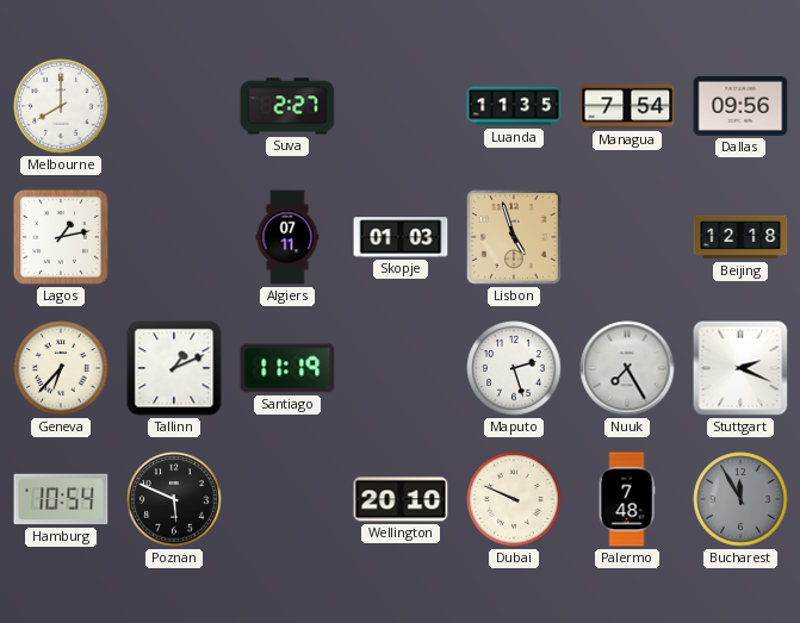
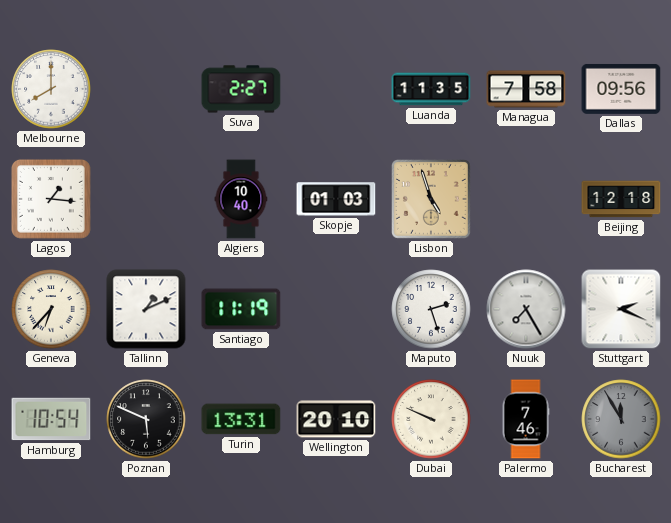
Managua: 7:54 -> 7:58
Lagos: 1:13 -> 1:16
Algiers: 07:11 -> 10:40
Turin: none -> 13:31
Palermo: 7:48 -> 7:46
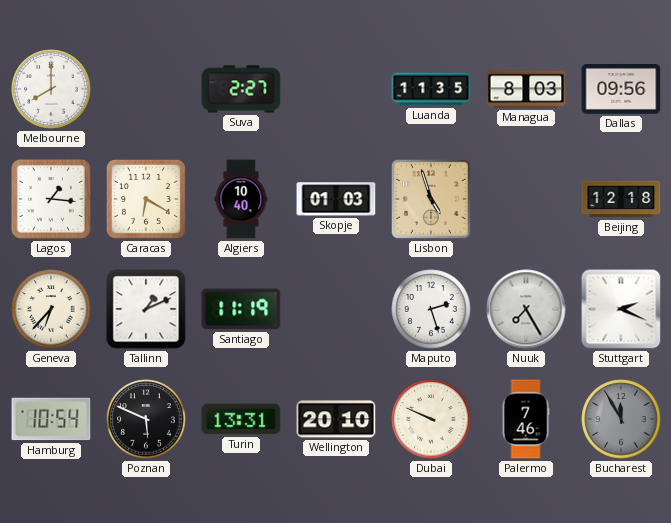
Managua: 7:58 -> 8:03
Caracas: none -> 6:20
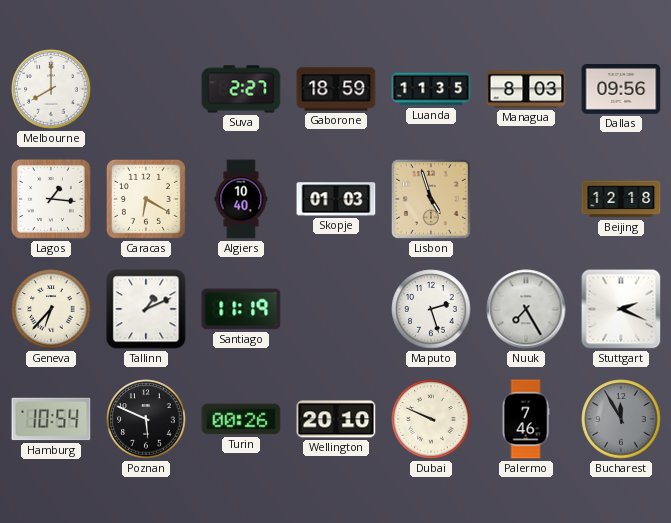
Gaborone: none -> 18:59
Turin: 13:31 -> 00:26
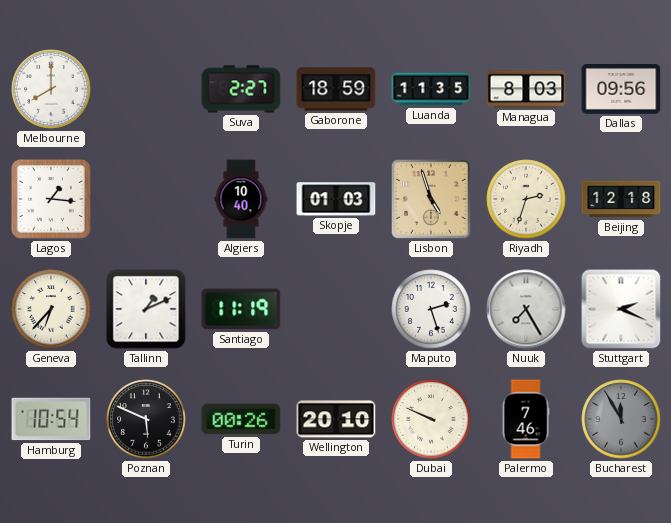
Caracas: 6:20 -> none
Riyadh: none -> 2:33
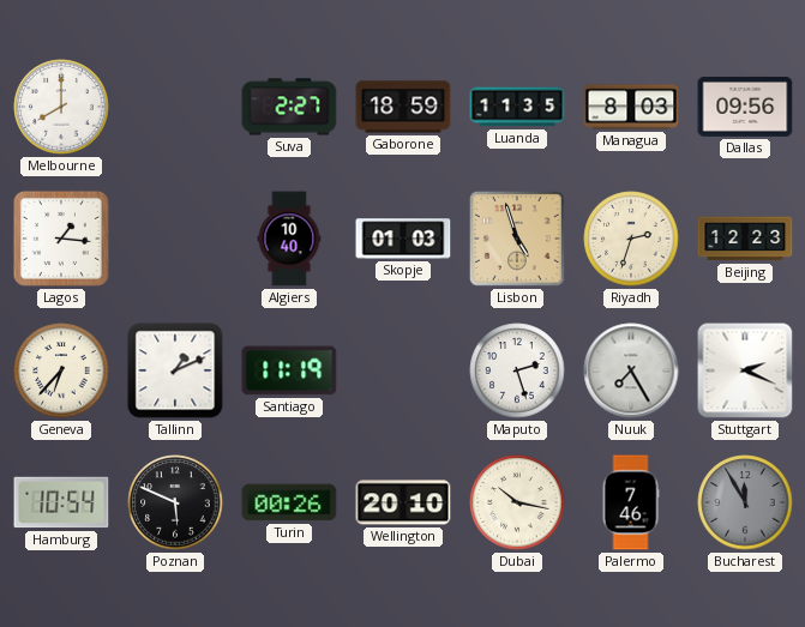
Beijing: 12:18 -> 12:23
Dubai: 9:49 -> 10:17
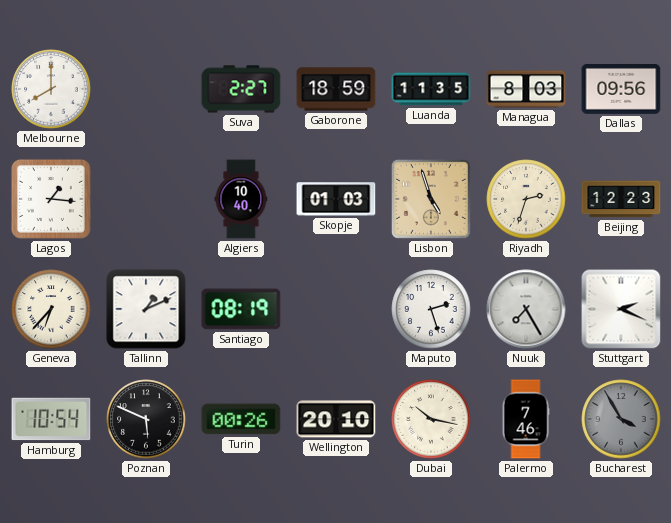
Santiago: 11:19 -> 08:19
Bucharest: 11:55 -> 3:55
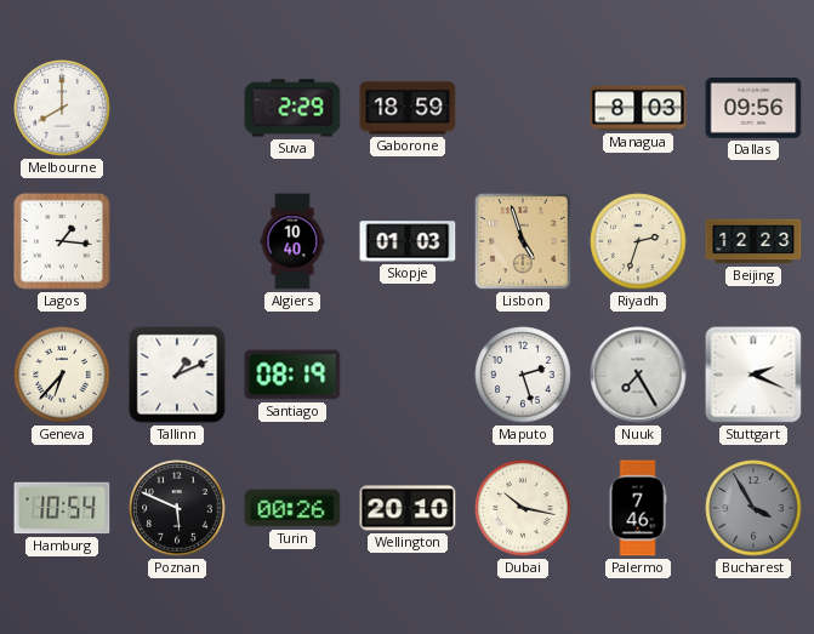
Suva: 2:27 -> 2:29
Luanda: 11:35 -> none
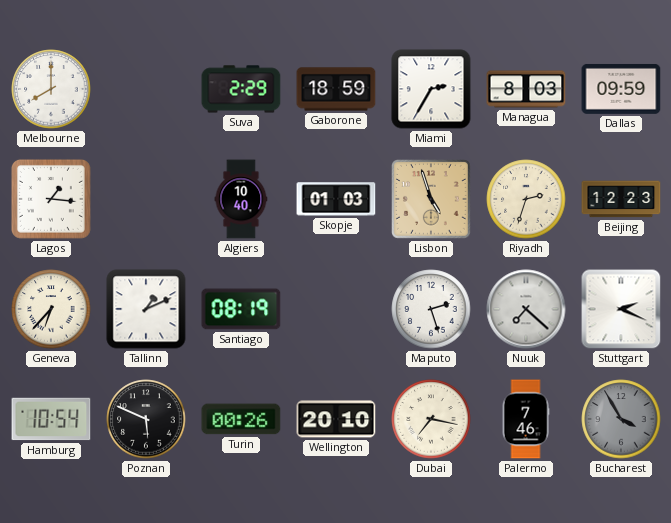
Miami: none -> 2:35
Dallas: 09:56 -> 09:59
Nuuk: 7:25 -> 7:22
Dubai: 10:17 -> 7:17
